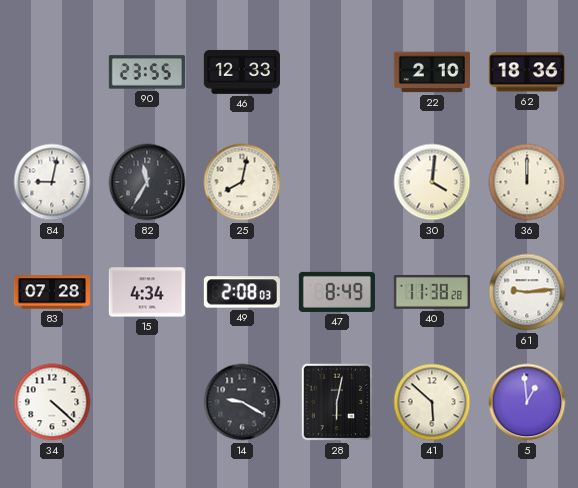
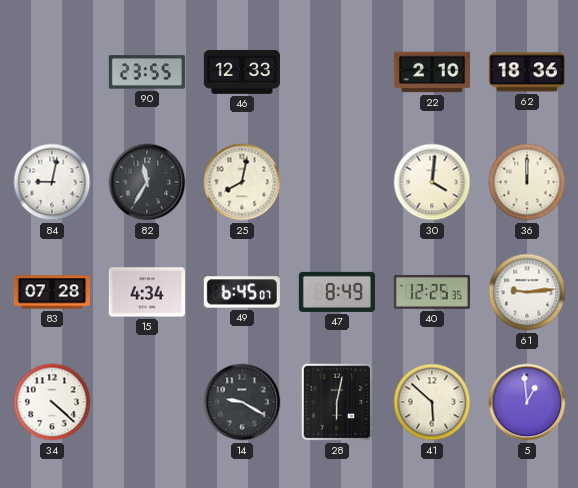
49: 2:08 -> 6:45
40: 11:38 -> 12:25
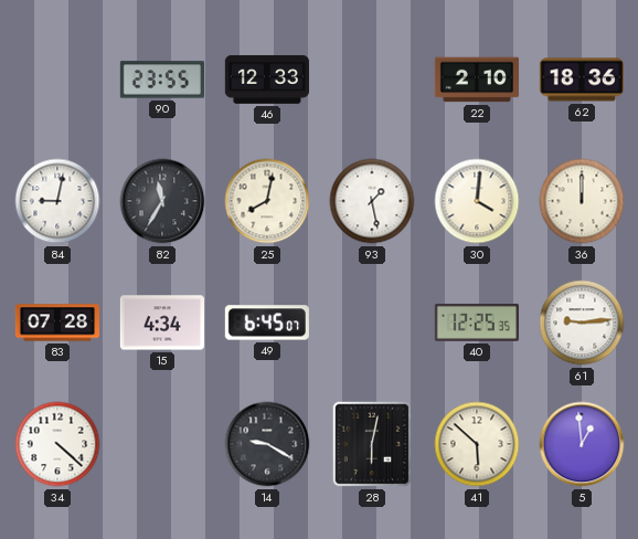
93: none -> 1:28
47: 8:49 -> none
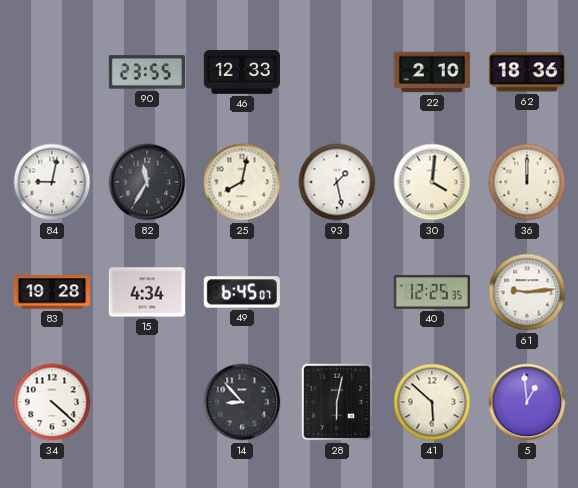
83: 07:28 -> 19:28
14: 9:20 -> 8:53
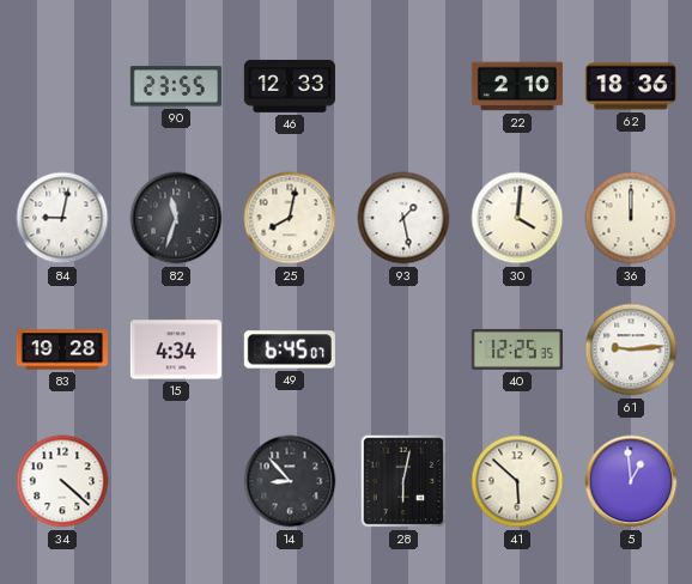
82: 11:35 -> 11:33
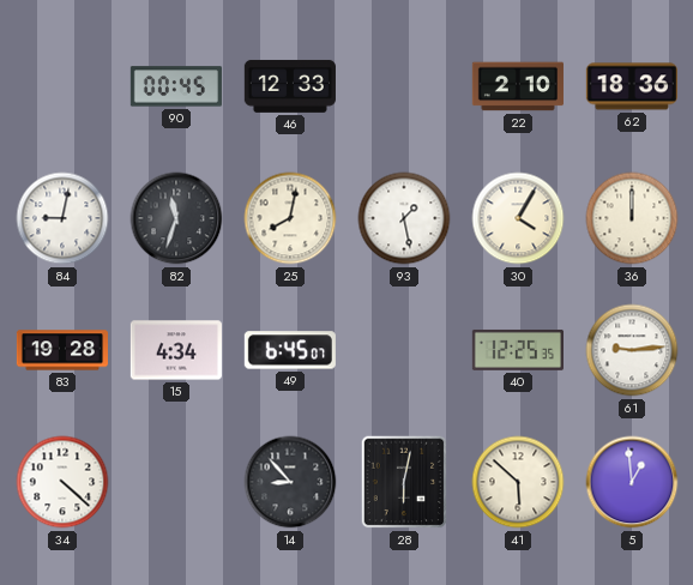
90: 23:55 -> 00:45
30: 4:01 -> 4:05
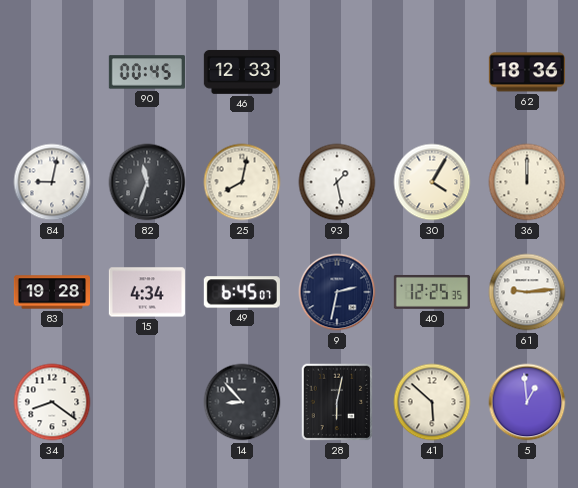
22: 2:10 -> none
9: none -> 2:32
34: 4:22 -> 8:21
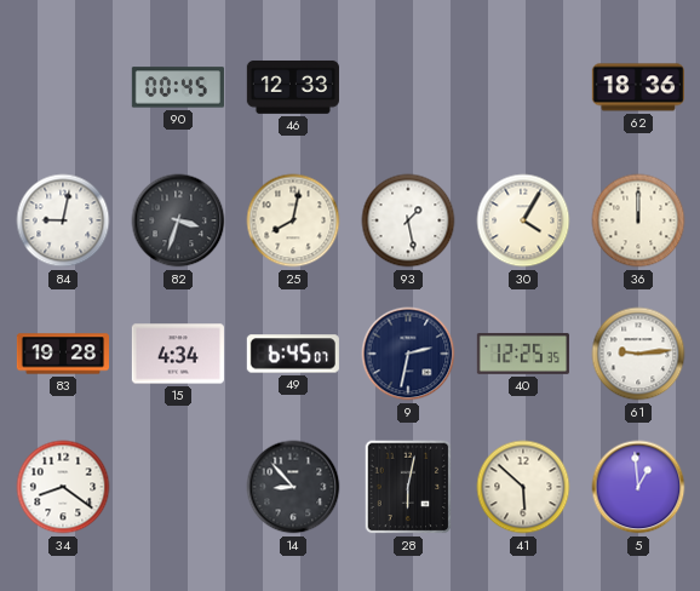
82: 11:33 -> 3:33
